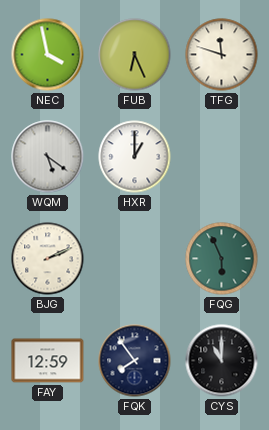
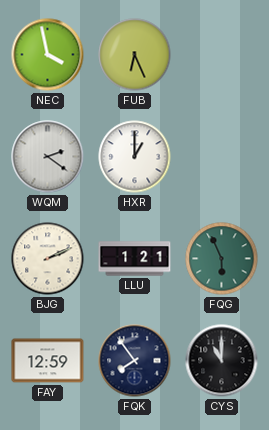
TFG: 11:48 -> none
WQM: 5:21 -> 2:21
LLU: none -> 1:21
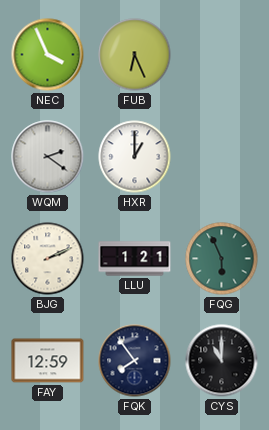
NEC: 3:58 -> 3:56
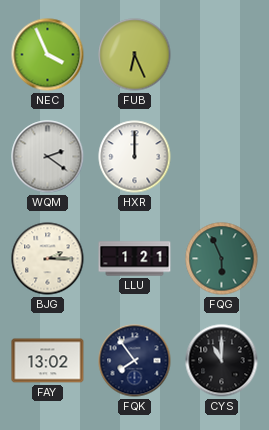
HXR: 1:00 -> 12:00
BJG: 2:11 -> 2:15
FAY: 12:59 -> 13:02
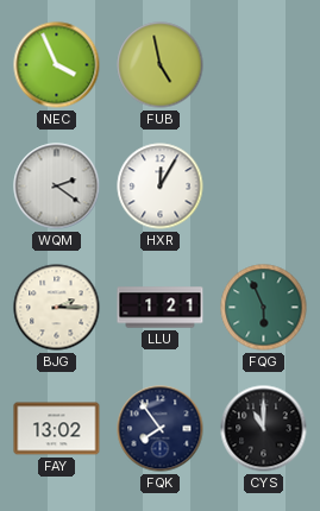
FUB: 6:26 -> 4:58
HXR: 12:00 -> 12:05
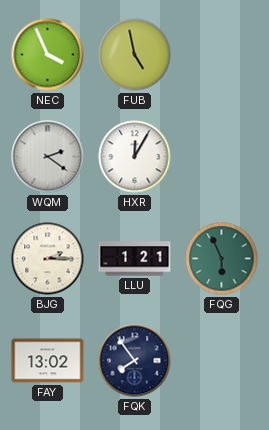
CYS: 11:00 -> none
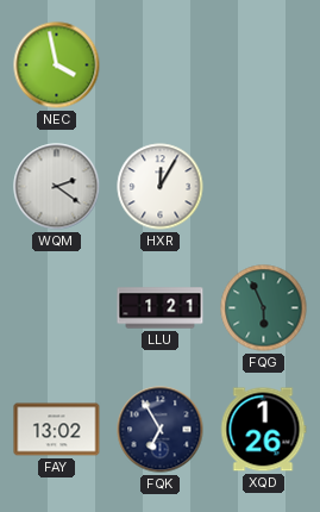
NEC: 3:56 -> 3:58
FUB: 4:58 -> none
BJG: 2:15 -> none
FQK: 7:54 -> 6:55
XQD: none -> 1:26
